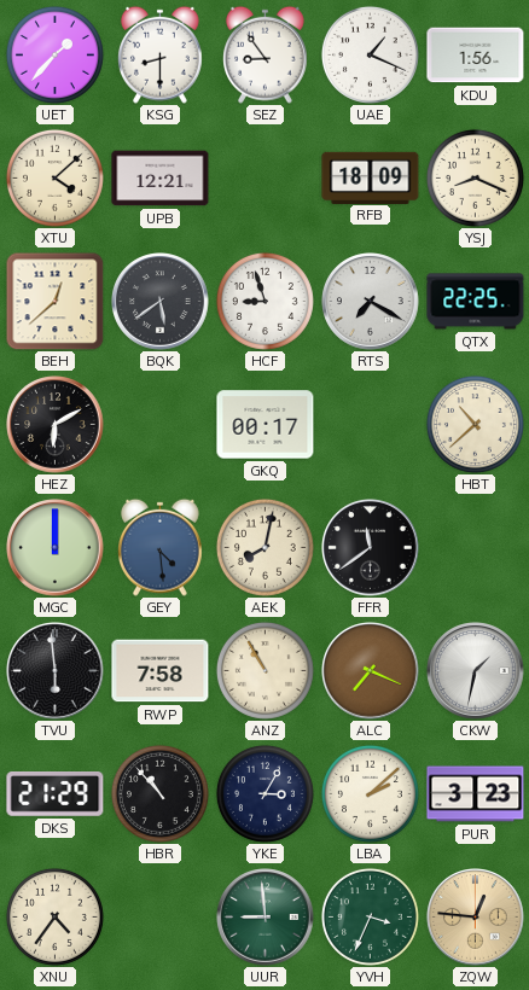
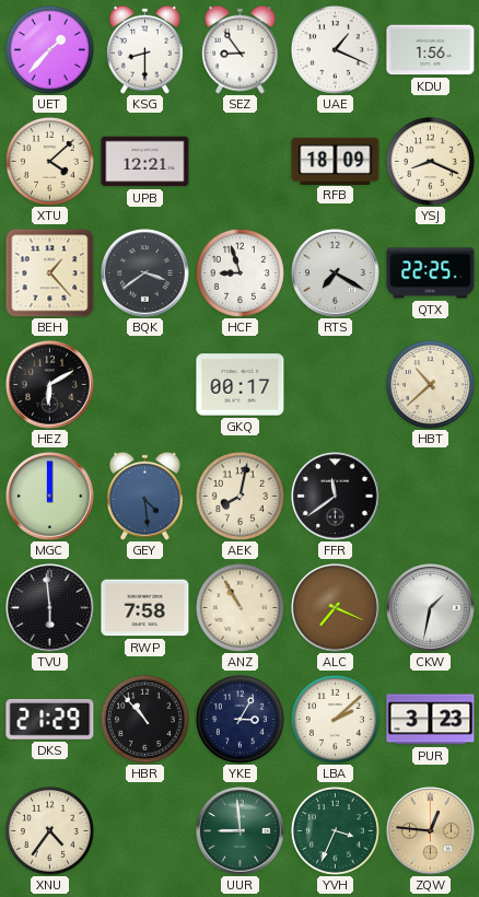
BEH: 12:38 -> 1:23
BQK: 5:39 -> 3:39
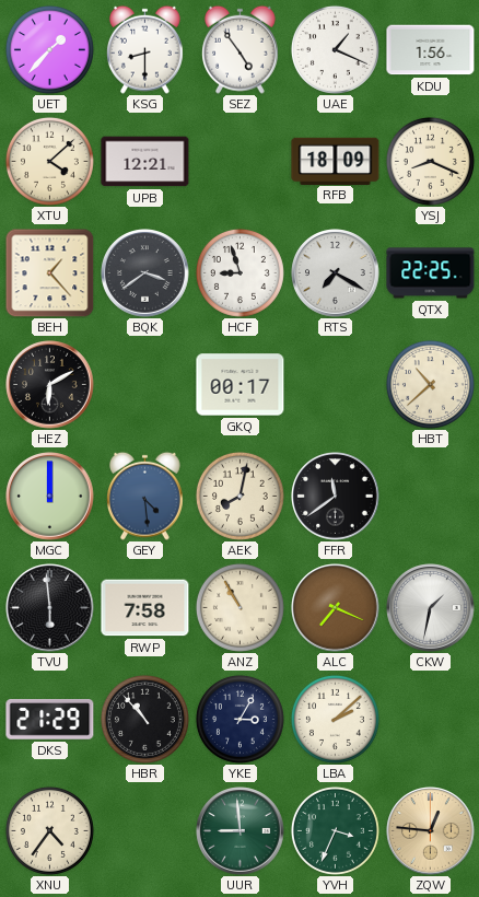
SEZ: 8:54 -> 4:54
PUR: 3:23 -> none
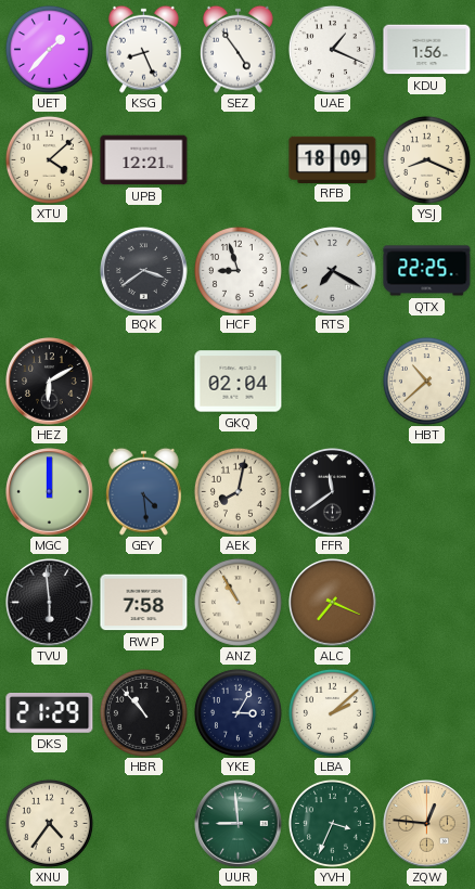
KSG: 8:30 -> 8:26
BEH: 1:23 -> none
GKQ: 00:17 -> 02:04
CKW: 1:32 -> none
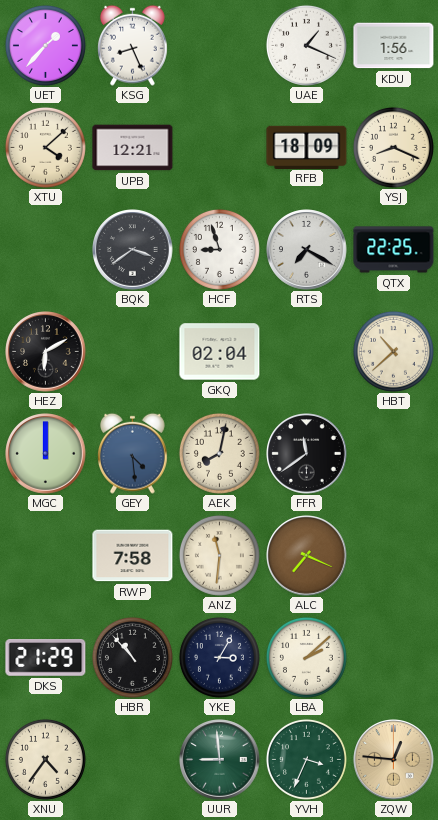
SEZ: 4:54 -> none
TVU: 5:59 -> none
ANZ: 10:55 -> 11:31
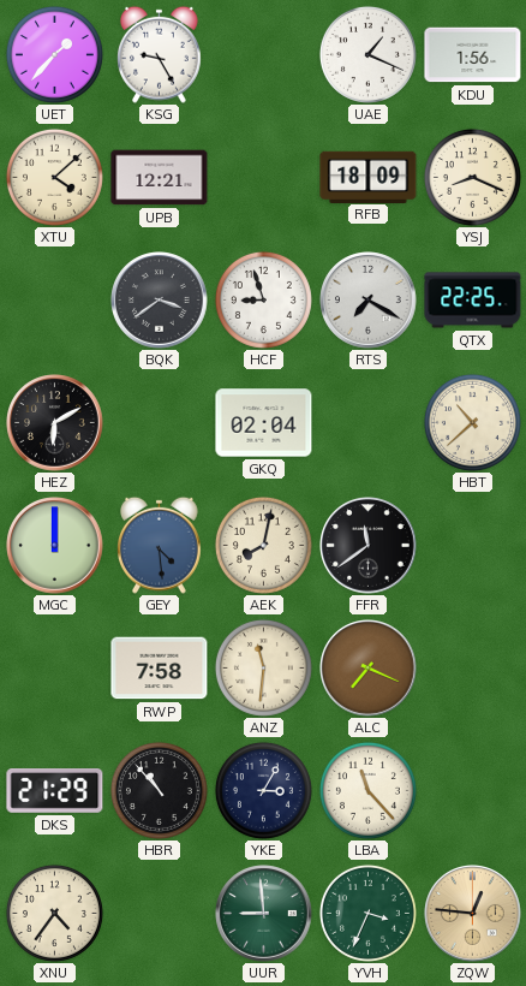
KSG: 8:26 -> 9:25
LBA: 2:08 -> 11:23
